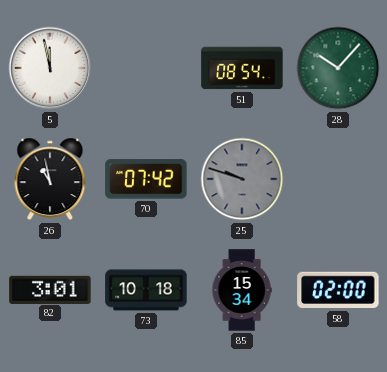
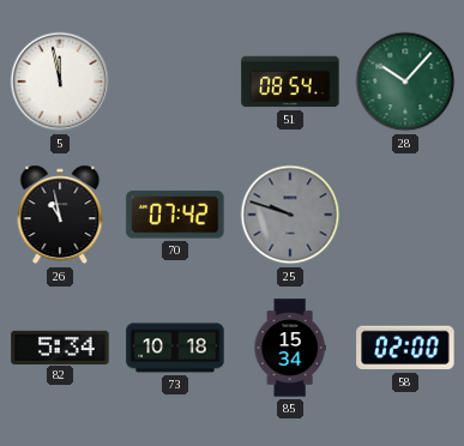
82: 3:01 -> 5:34
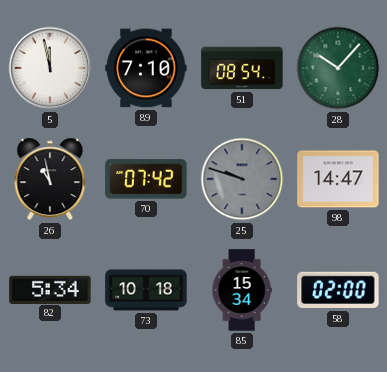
89: none -> 7:10
98: none -> 14:47
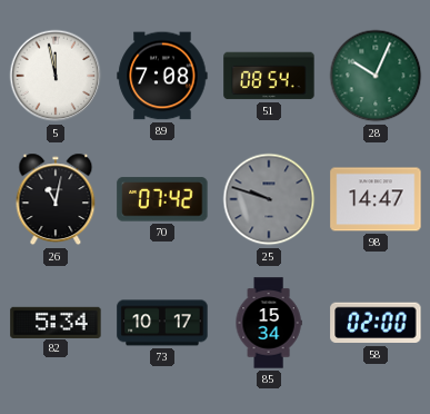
89: 7:10 -> 7:08
28: 10:07 -> 10:04
26: 10:58 -> 11:02
73: 10:18 -> 10:17
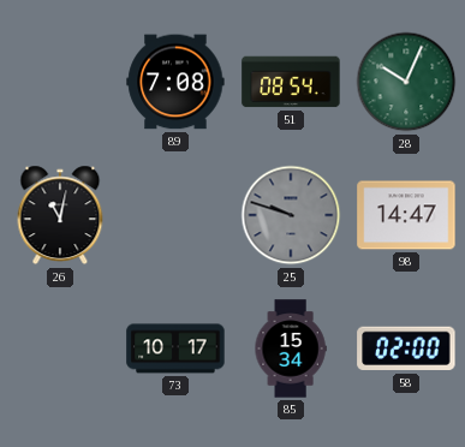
5: 11:58 -> none
70: 07:42 -> none
82: 5:34 -> none
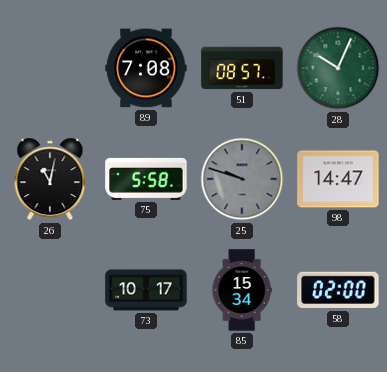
51: 08:54 -> 08:57
75: none -> 5:58
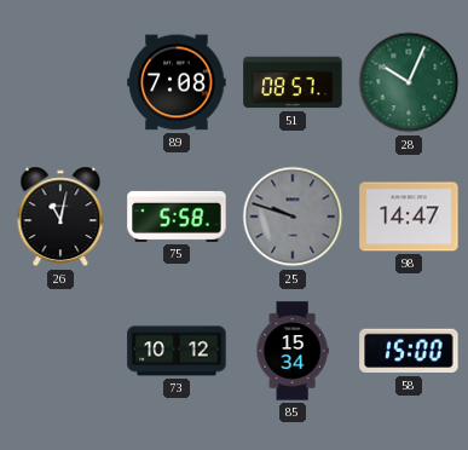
73: 10:17 -> 10:12
58: 02:00 -> 15:00
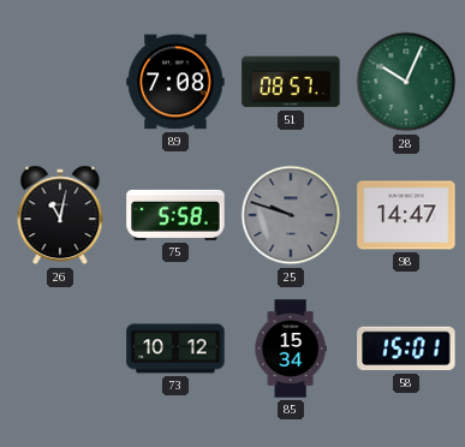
58: 15:00 -> 15:01
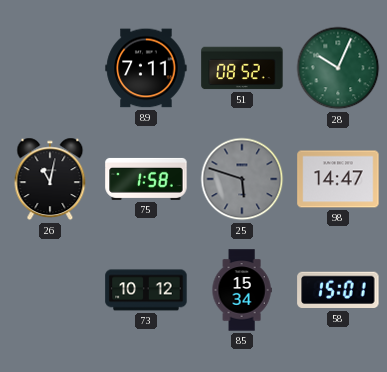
89: 7:08 -> 7:11
51: 08:57 -> 08:52
75: 5:58 -> 1:58
25: 9:48 -> 5:48
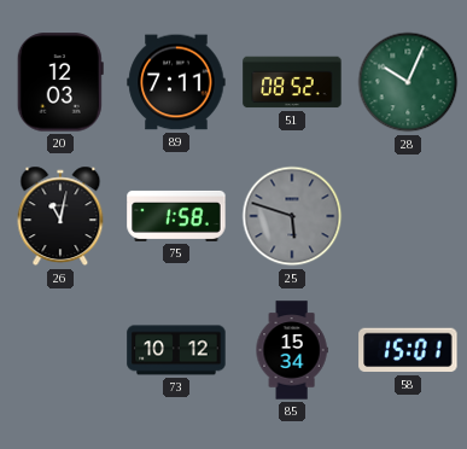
20: none -> 12:03
98: 14:47 -> none
